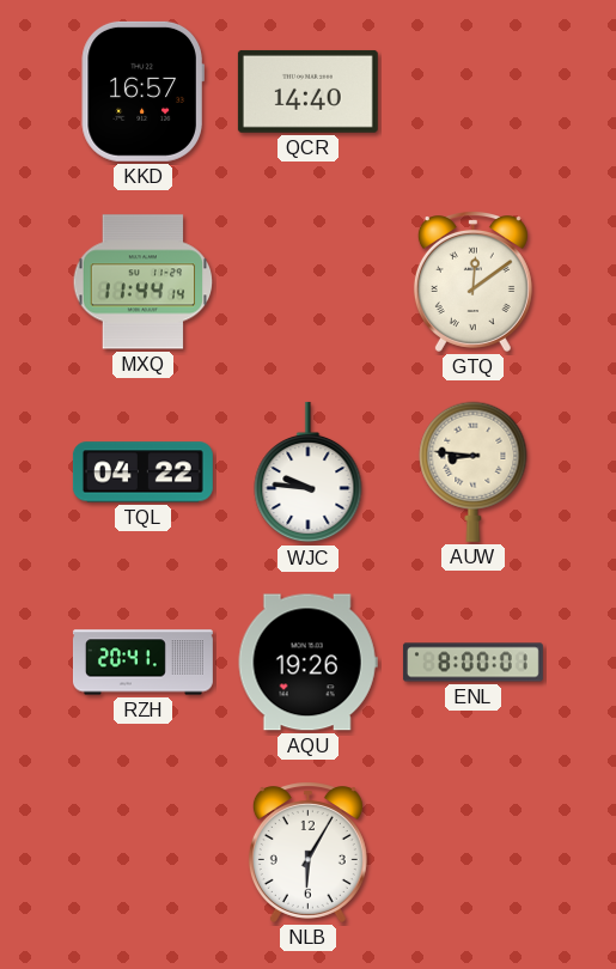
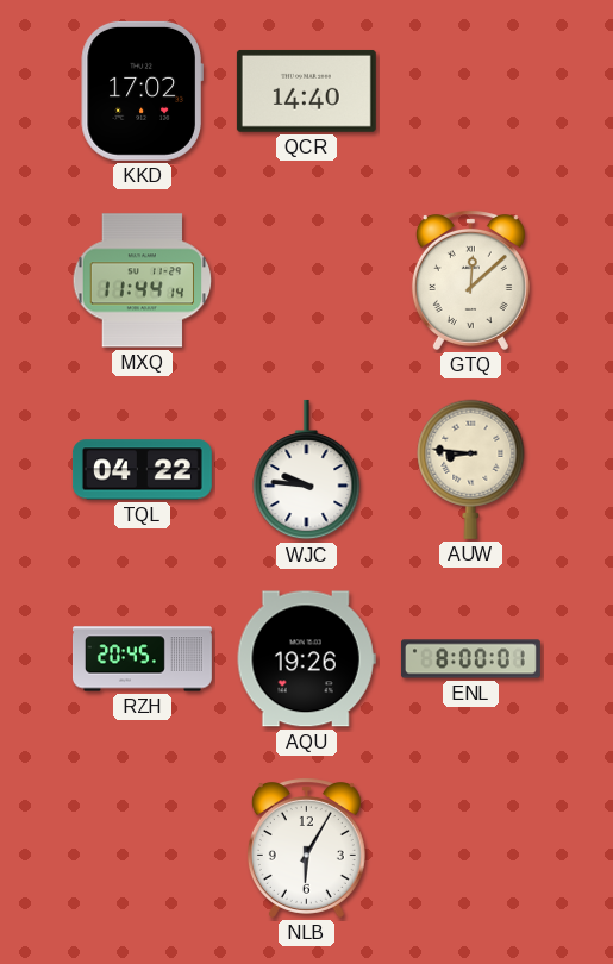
KKD: 16:57 -> 17:02
GTQ: 12:09 -> 12:08
RZH: 20:41 -> 20:45
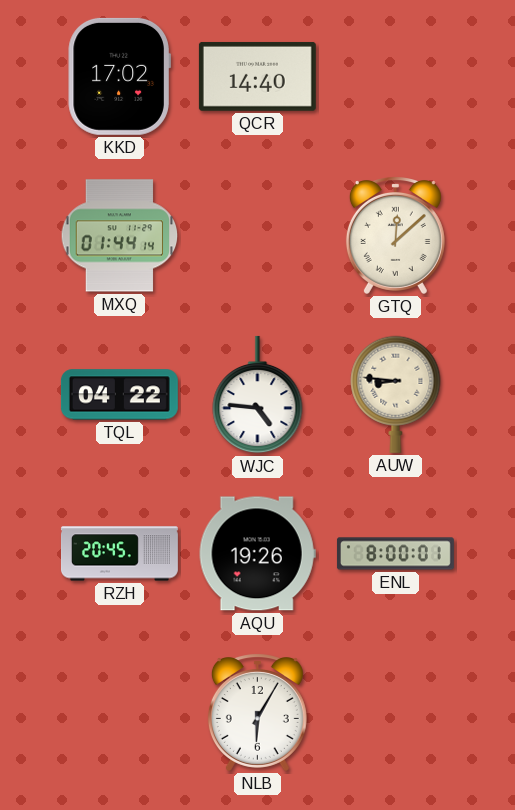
MXQ: 11:44 -> 01:44
WJC: 9:46 -> 4:46
